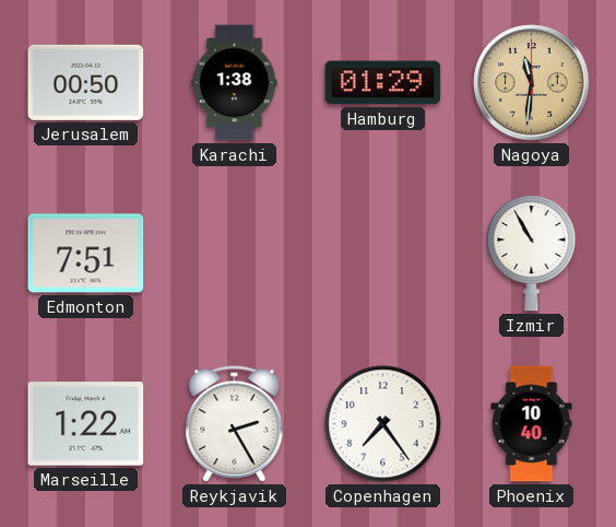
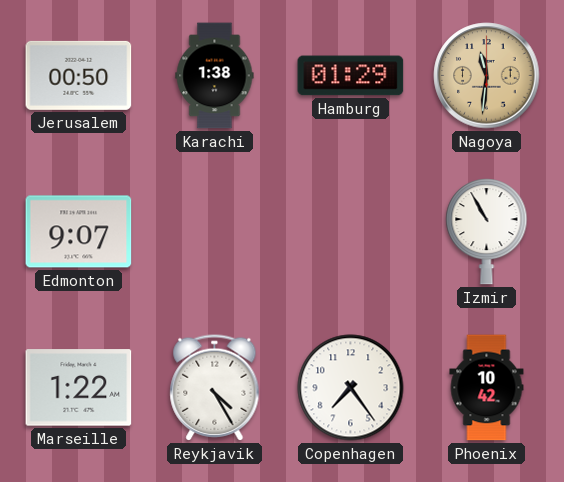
Edmonton: 7:51 -> 9:07
Reykjavik: 2:25 -> 4:25
Phoenix: 10:40 -> 10:42
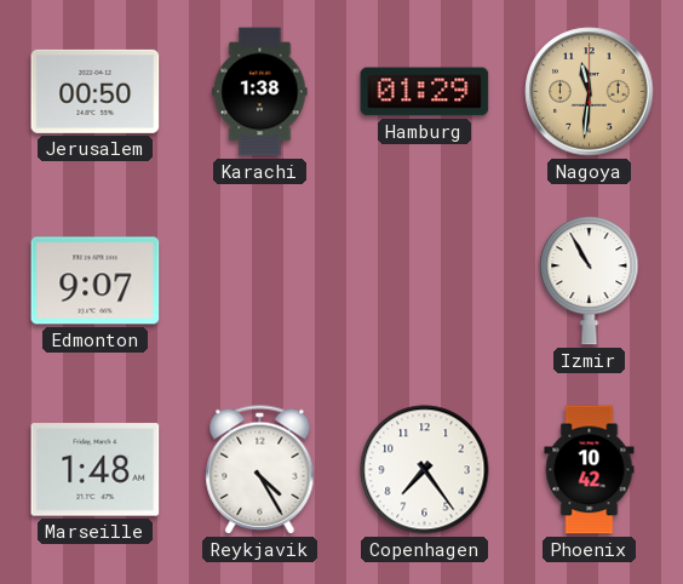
Marseille: 1:22 -> 1:48
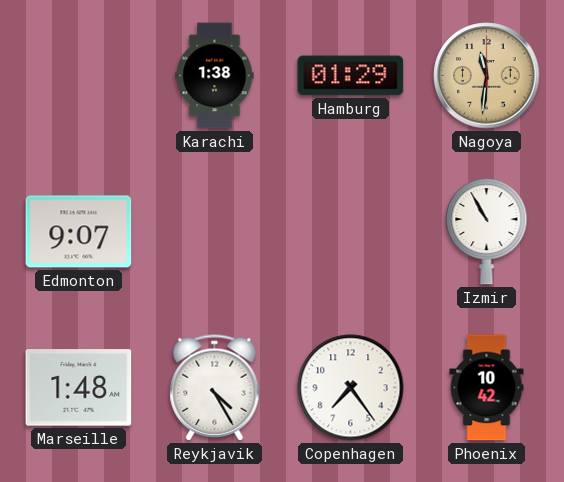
Jerusalem: 00:50 -> none
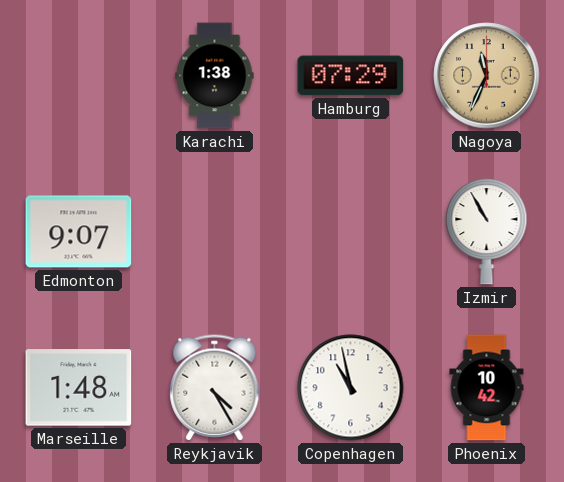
Hamburg: 01:29 -> 07:29
Nagoya: 11:31 -> 11:34
Copenhagen: 7:24 -> 10:58
